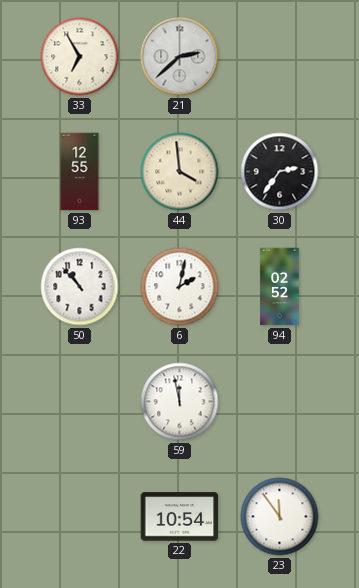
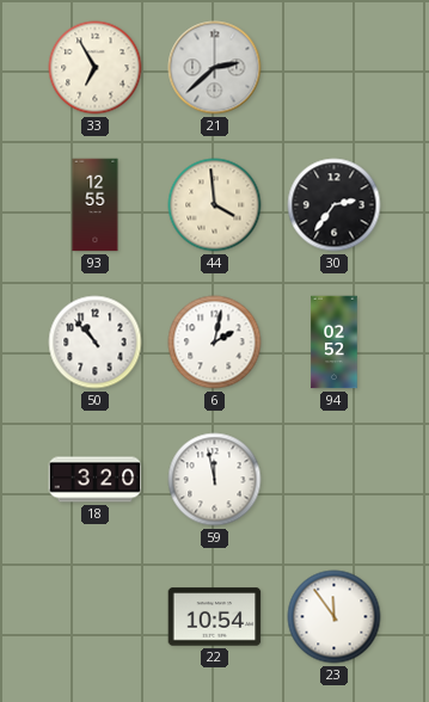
18: none -> 3:20
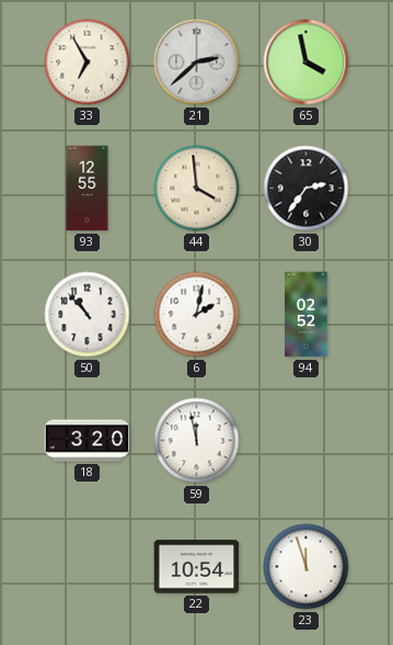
65: none -> 3:58
23: 11:54 -> 11:57
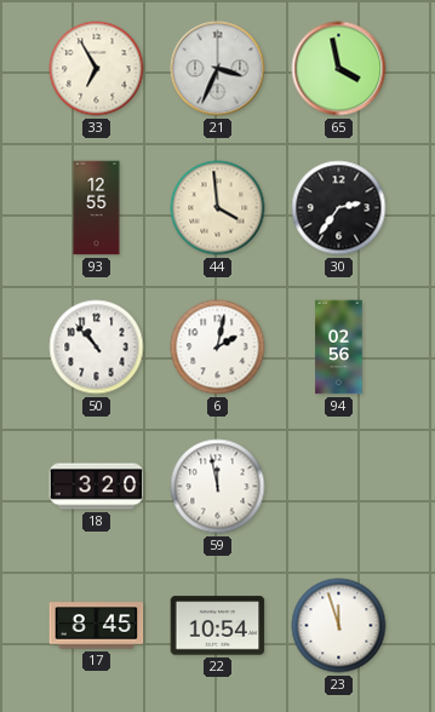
21: 2:38 -> 3:34
94: 02:52 -> 02:56
17: none -> 8:45
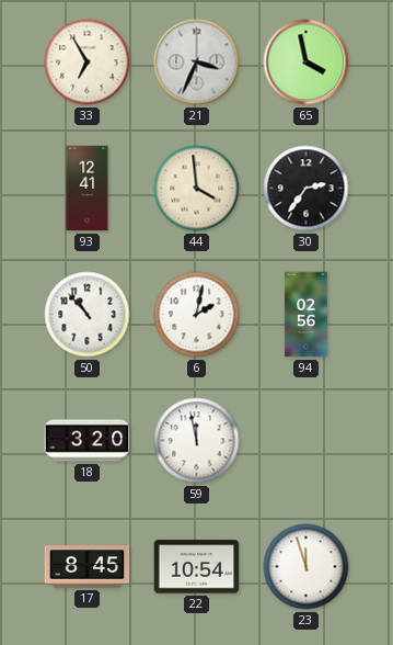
93: 12:55 -> 12:41
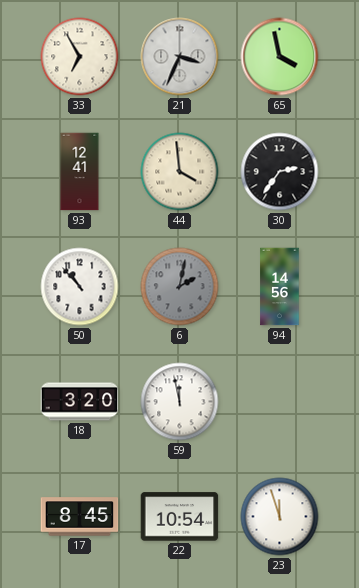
6 dial: white -> grey
94: 02:56 -> 14:56
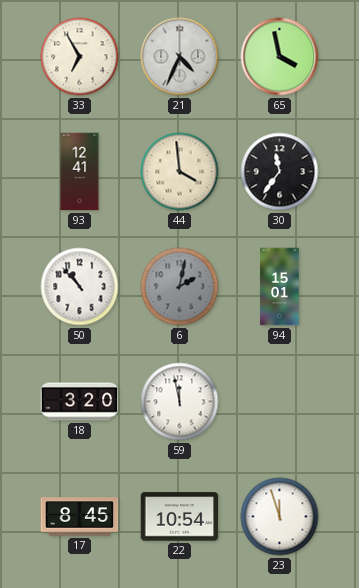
21: 3:34 -> 4:34
30: 2:36 -> 11:36
94: 14:56 -> 15:01
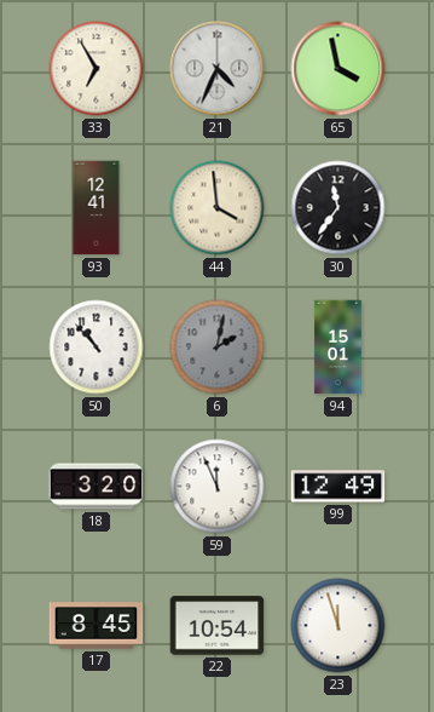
59: 11:58 -> 11:56
99: none -> 12:49
